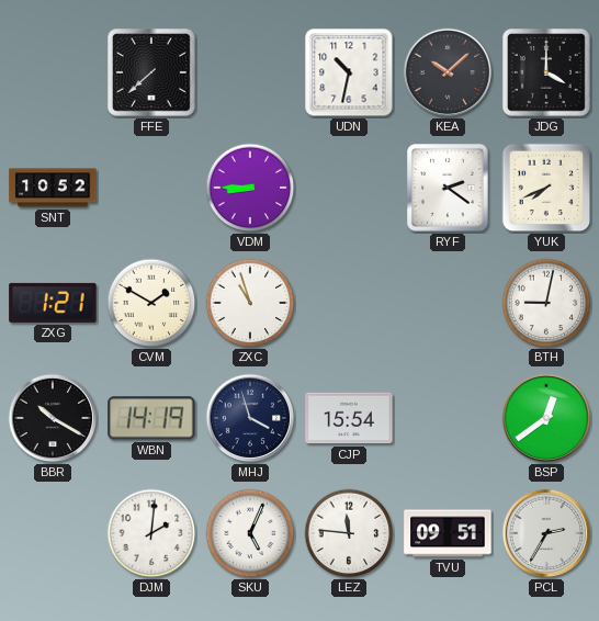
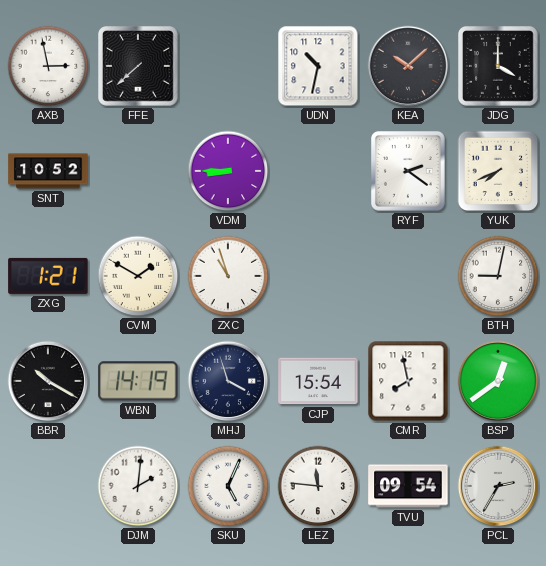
AXB: none -> 2:58
CMR: none -> 7:58
TVU: 09:51 -> 09:54
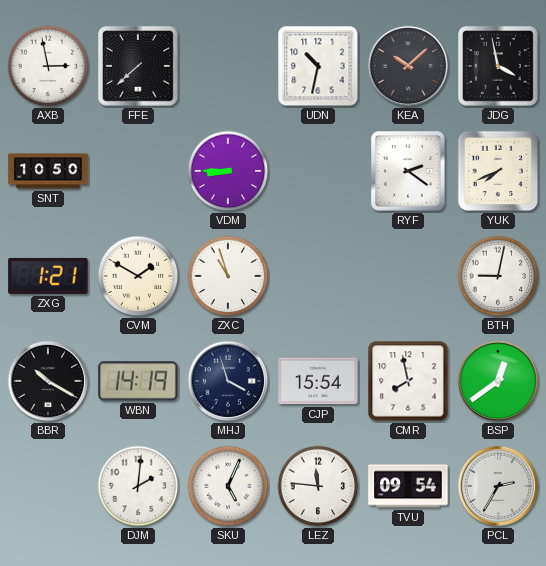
JDG: 4:00 -> 3:58
SNT: 10:52 -> 10:50
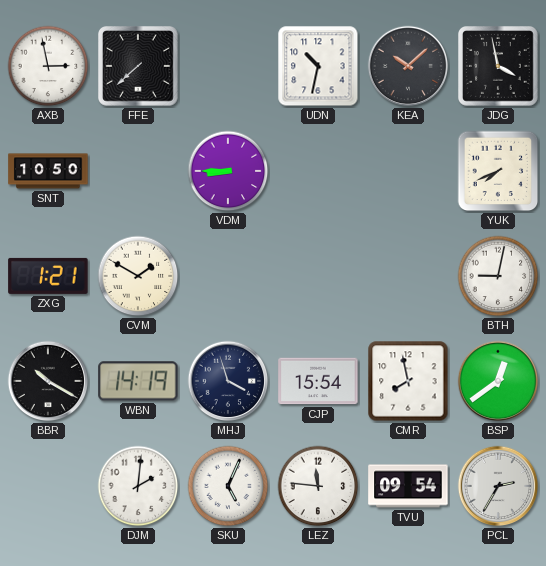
RYF: 2:21 -> none
ZXC: 10:57 -> none
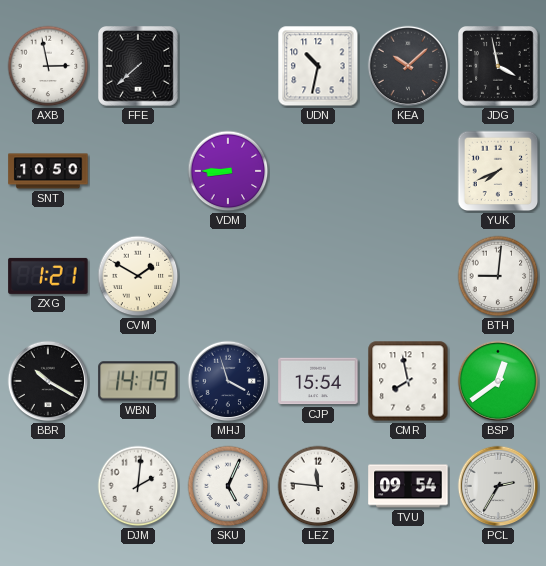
BTH: 9:02 -> 9:01
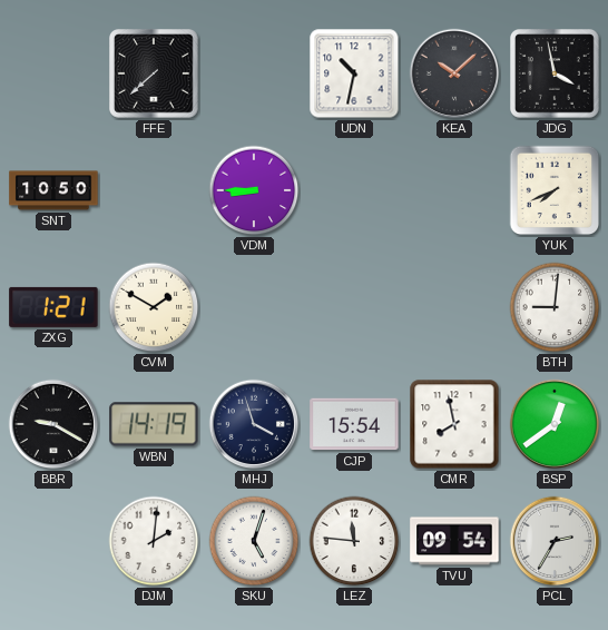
AXB: 2:58 -> none
BBR: 10:20 -> 9:20
SKU: 5:04 -> 5:03
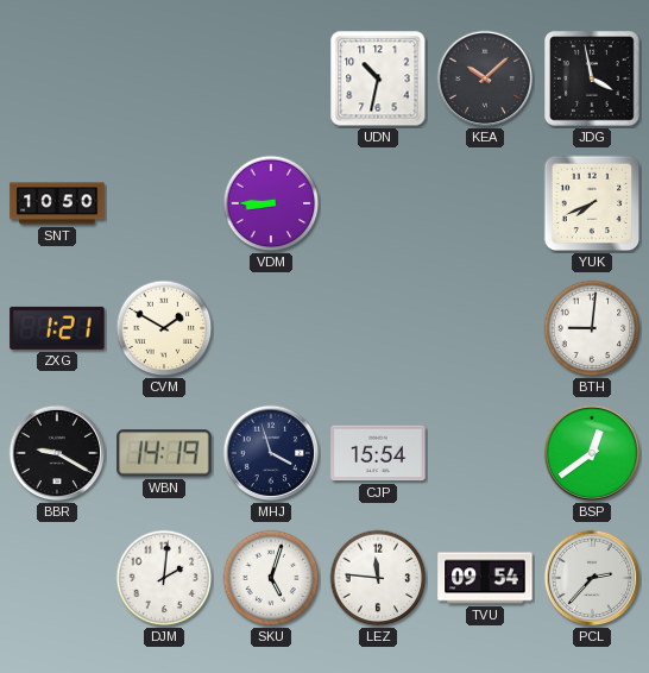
FFE: 7:38 -> none
CMR: 7:58 -> none
PCL: 2:35 -> 2:37
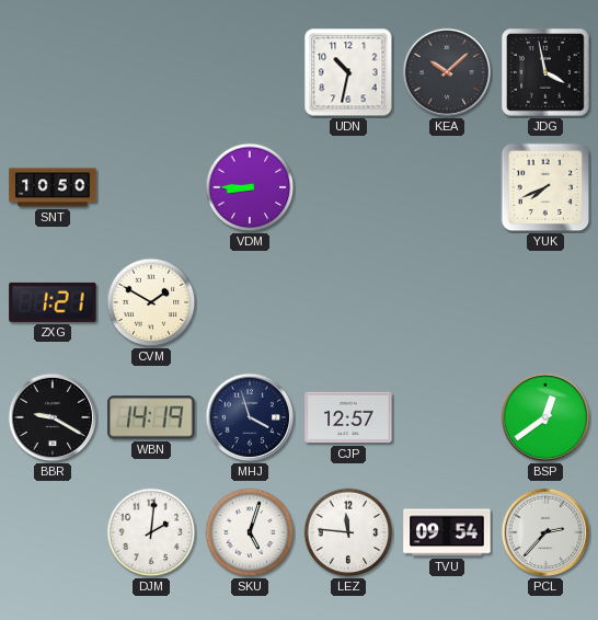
BTH: 9:01 -> none
CJP: 15:54 -> 12:57
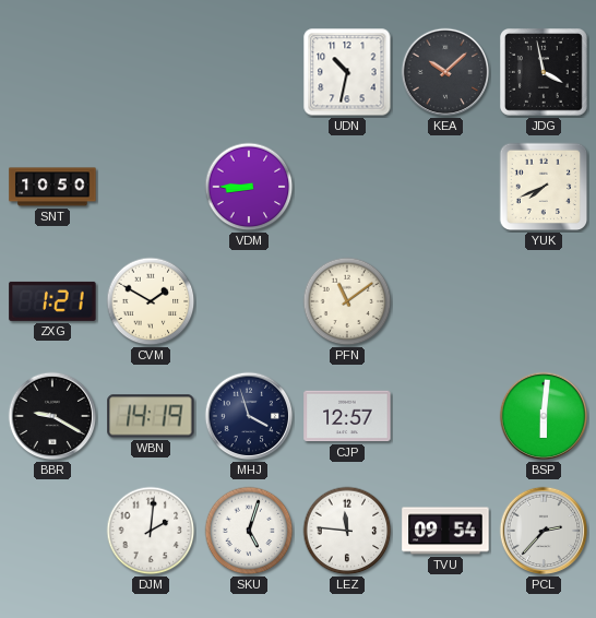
PFN: none -> 11:09
BSP: 12:39 -> 6:01
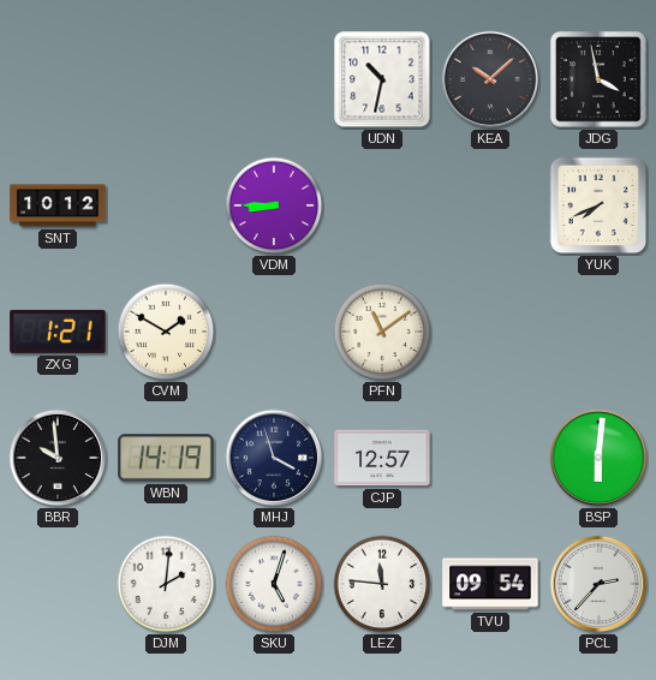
SNT: 10:50 -> 10:12
BBR: 9:20 -> 9:59
